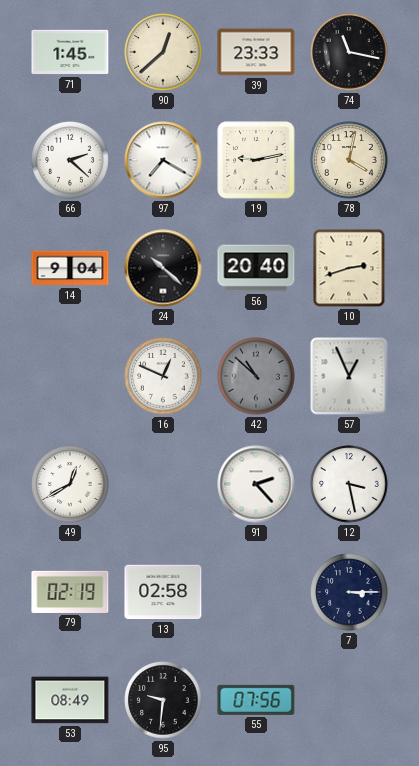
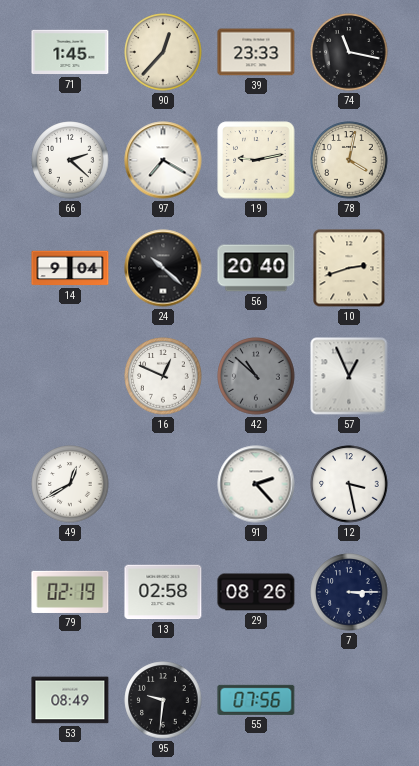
90: 12:38 -> 12:37
29: none -> 08:26
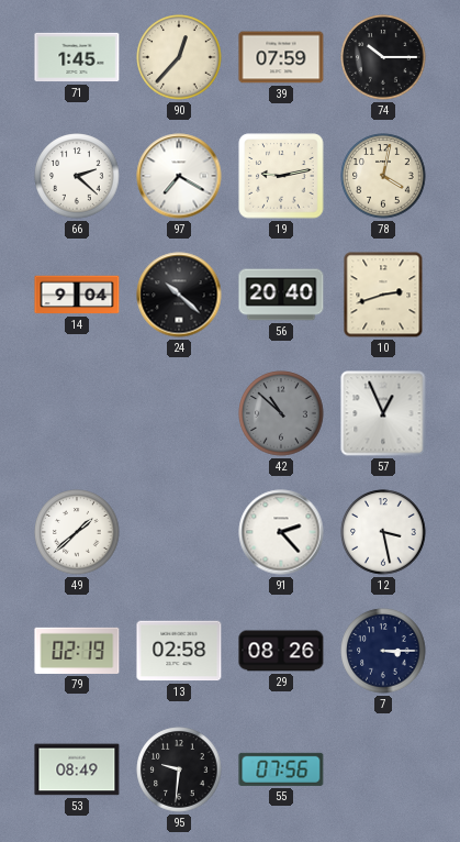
39: 23:33 -> 07:59
74: 11:17 -> 10:15
16: 12:49 -> none
49: 12:40 -> 1:38
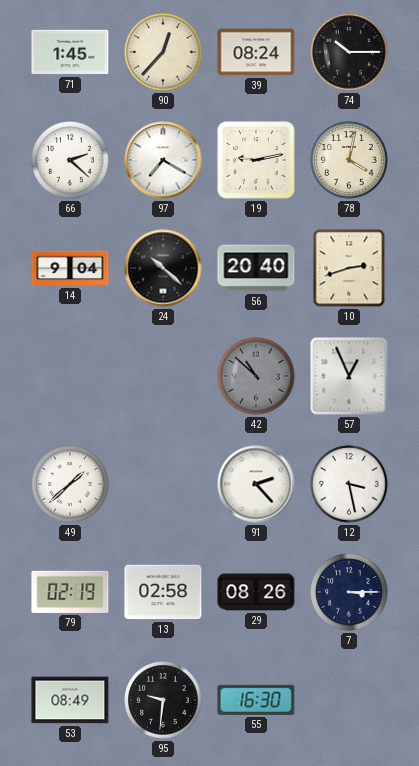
39: 07:59 -> 08:24
55: 07:56 -> 16:30
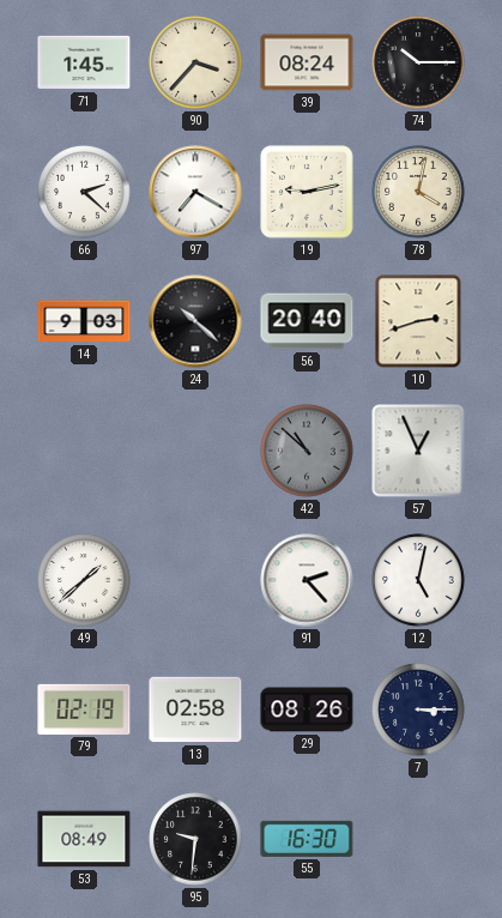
90: 12:37 -> 3:37
14: 9:04 -> 9:03
12: 3:28 -> 5:02
